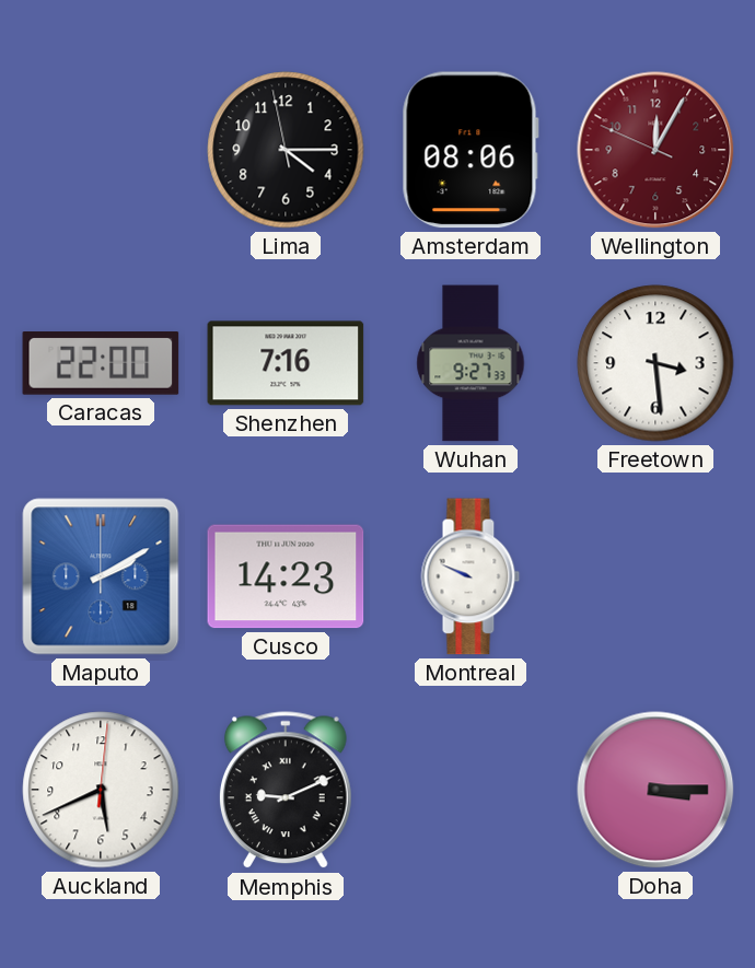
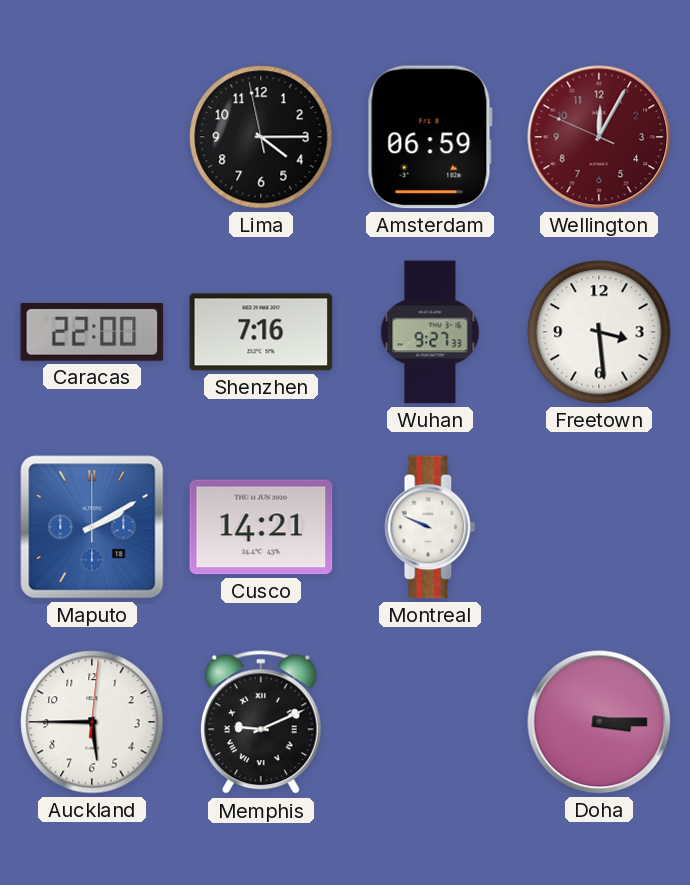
Amsterdam: 08:06 -> 06:59
Cusco: 14:23 -> 14:21
Auckland: 5:41 -> 5:45
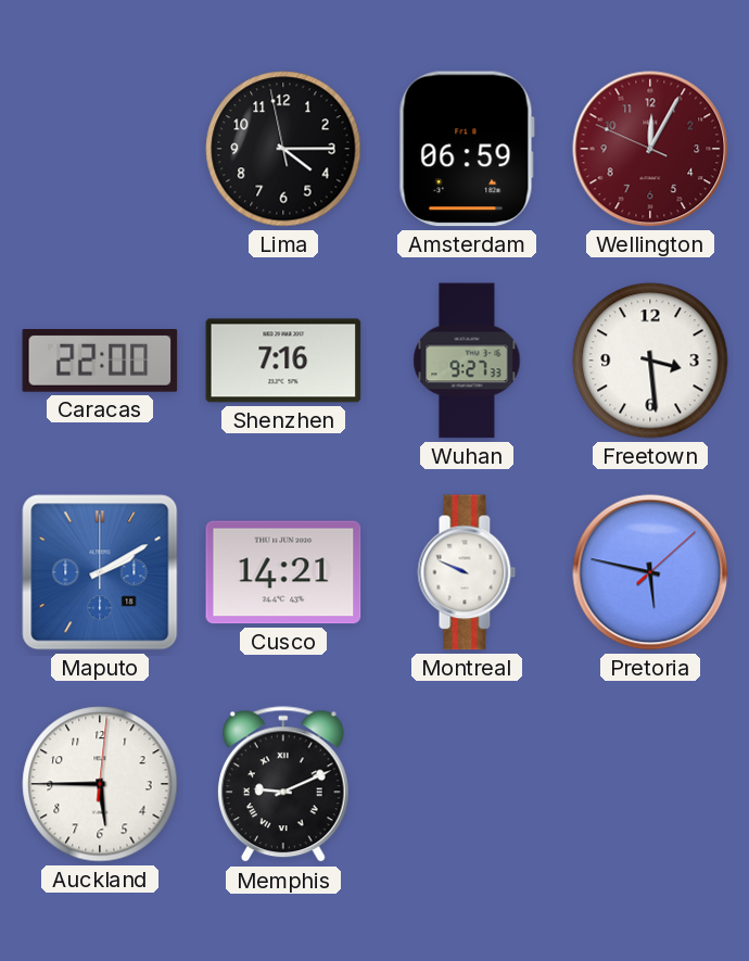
Pretoria: none -> 5:47
Doha: 3:15 -> none
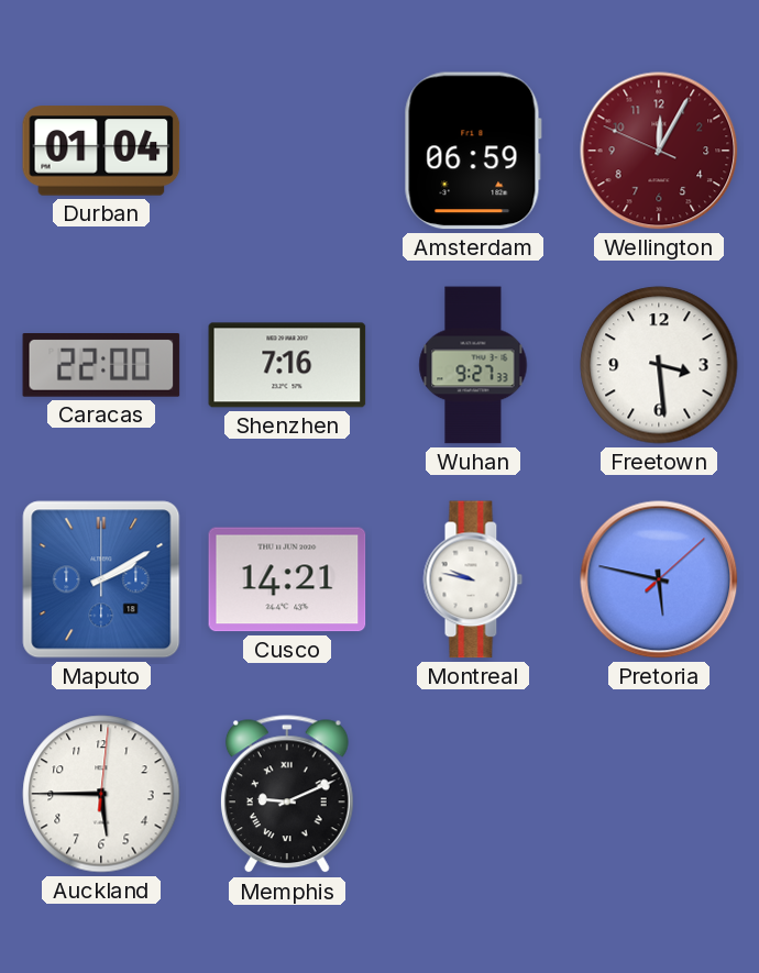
Durban: none -> 01:04
Lima: 4:14 -> none
Montreal: 9:49 -> 9:47
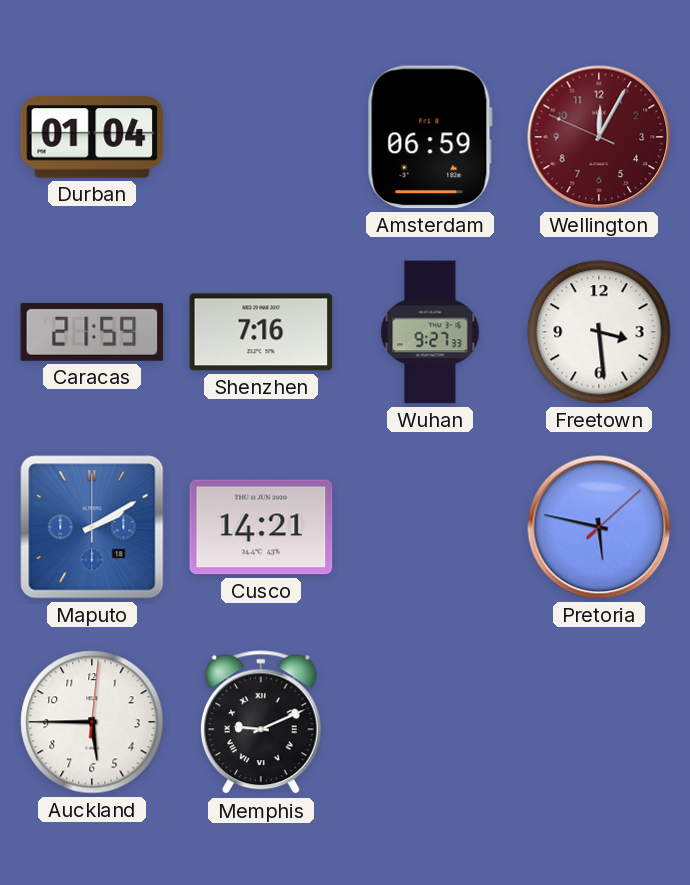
Caracas: 22:00 -> 21:59
Montreal: 9:47 -> none
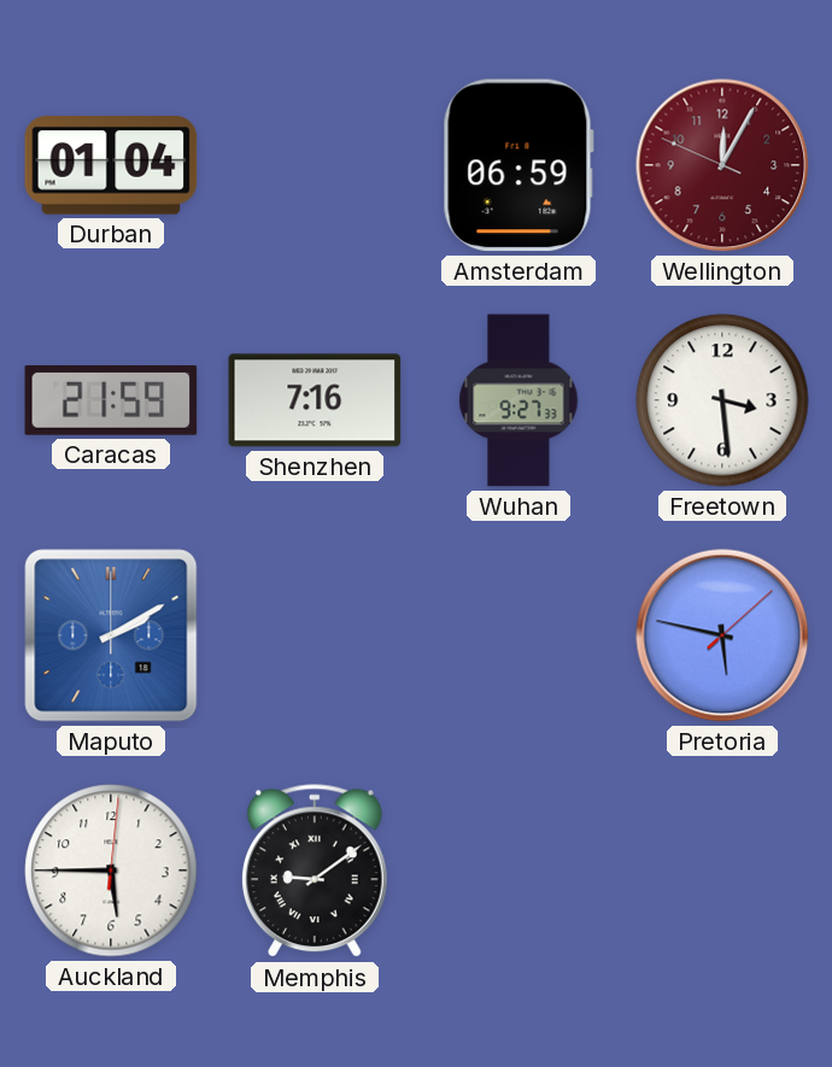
Cusco: 14:21 -> none
Memphis: 9:11 -> 9:09
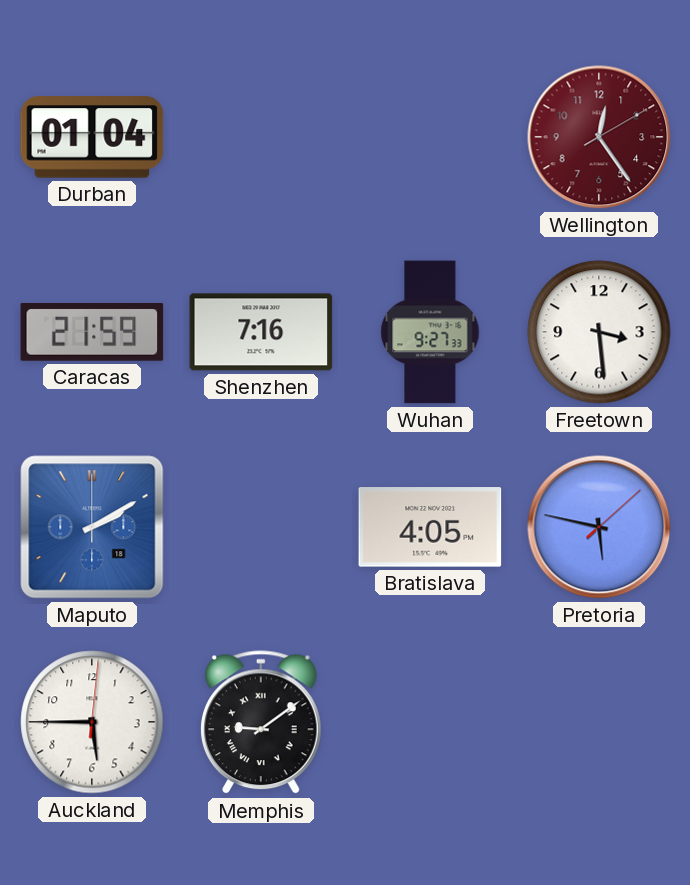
Amsterdam: 06:59 -> none
Wellington: 12:04 -> 12:24
Bratislava: none -> 4:05
